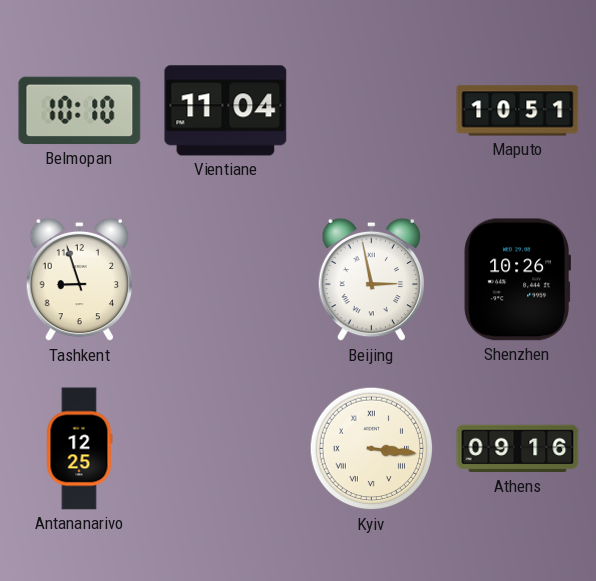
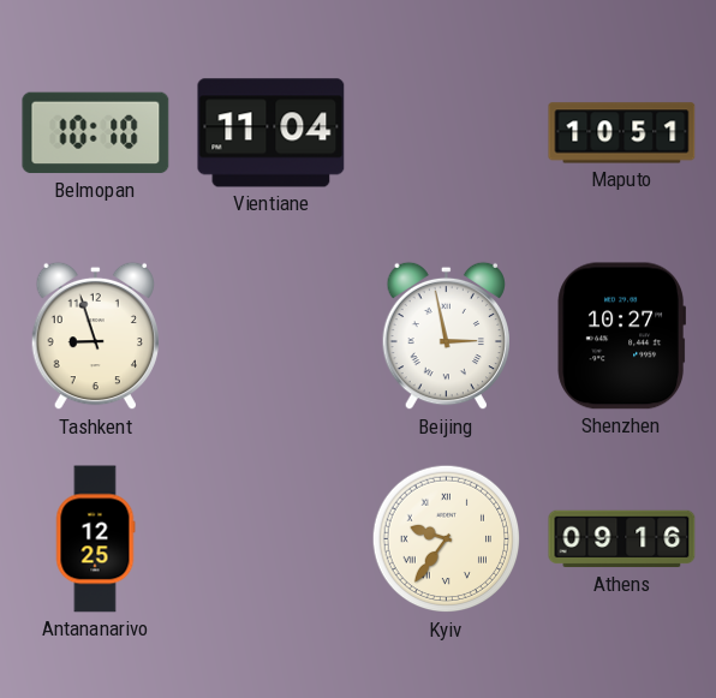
Shenzhen: 10:26 -> 10:27
Kyiv: 3:16 -> 9:36
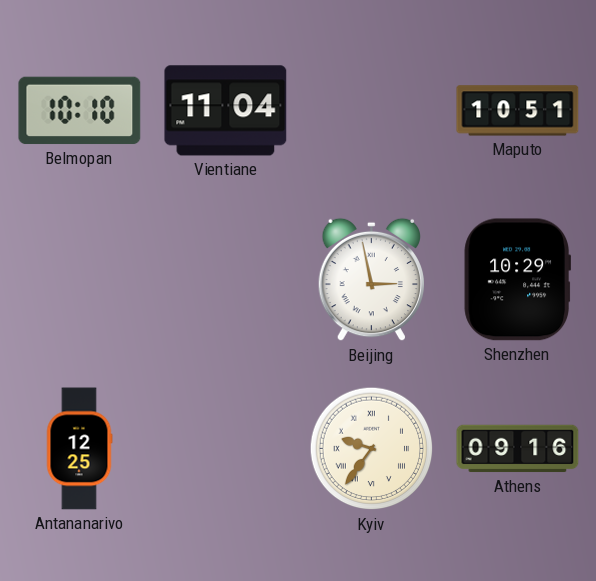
Tashkent: 8:57 -> none
Shenzhen: 10:27 -> 10:29
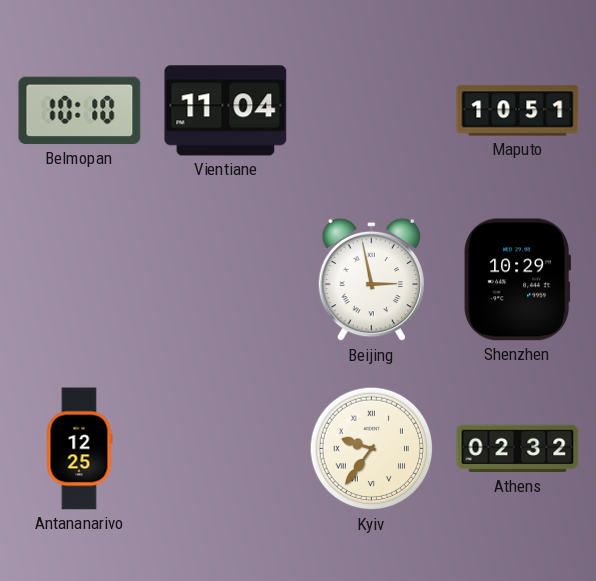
Athens: 09:16 -> 02:32
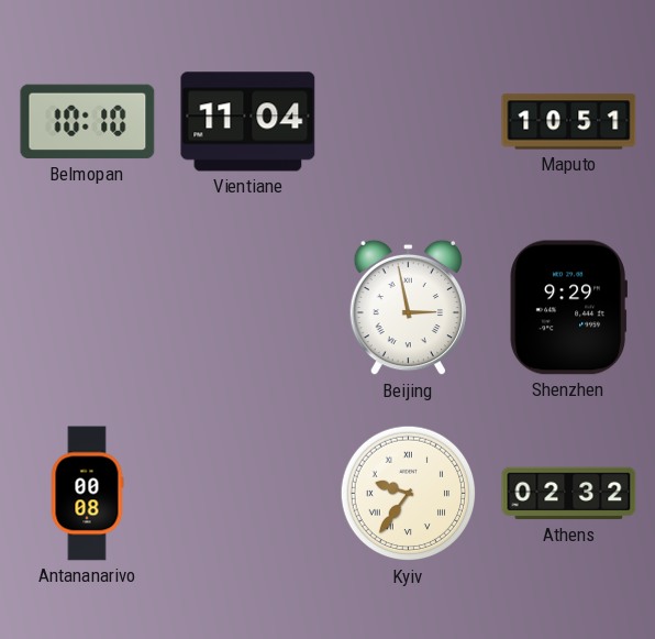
Shenzhen: 10:29 -> 9:29
Antananarivo: 12:25 -> 00:08
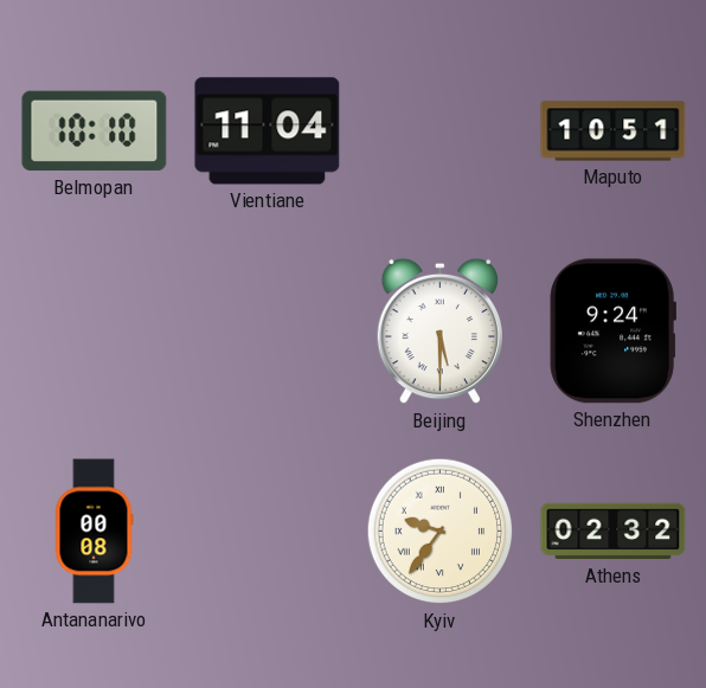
Beijing: 2:58 -> 5:30
Shenzhen: 9:29 -> 9:24
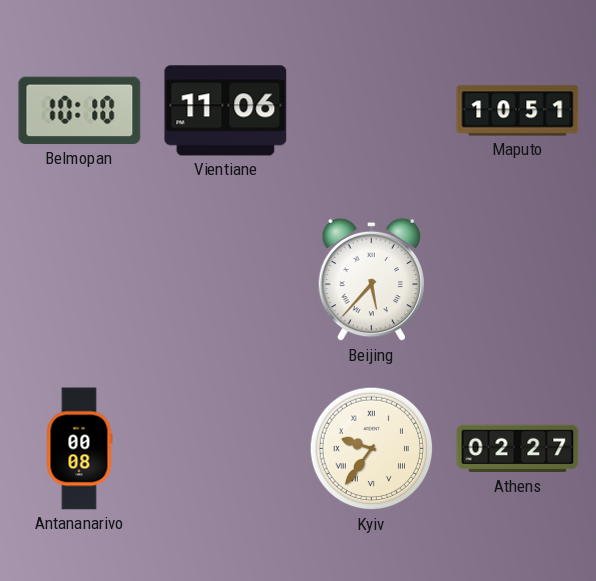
Vientiane: 11:04 -> 11:06
Beijing: 5:30 -> 5:37
Shenzhen: 9:24 -> none
Athens: 02:32 -> 02:27
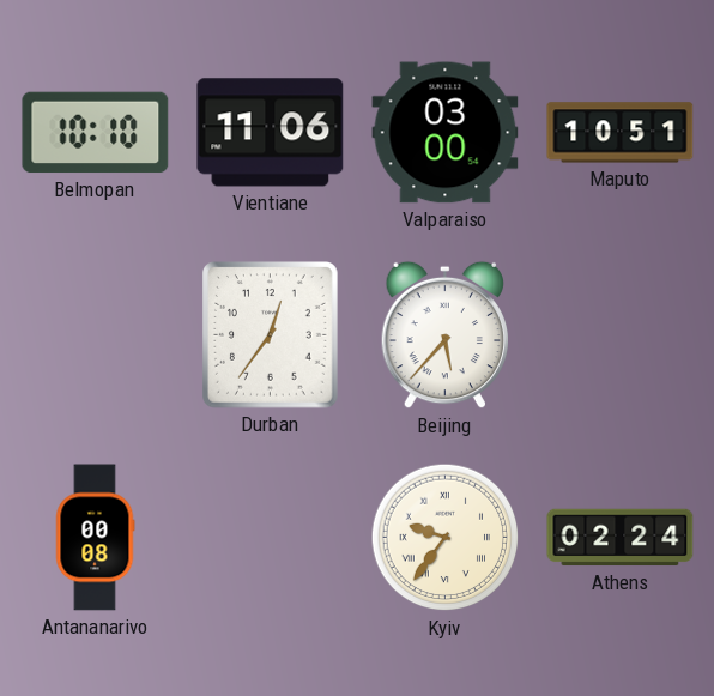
Valparaiso: none -> 03:00
Durban: none -> 12:36
Athens: 02:27 -> 02:24
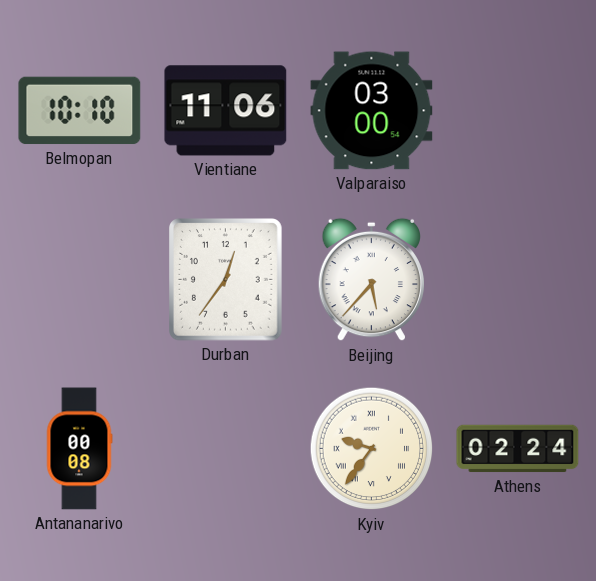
Maputo: 10:51 -> none
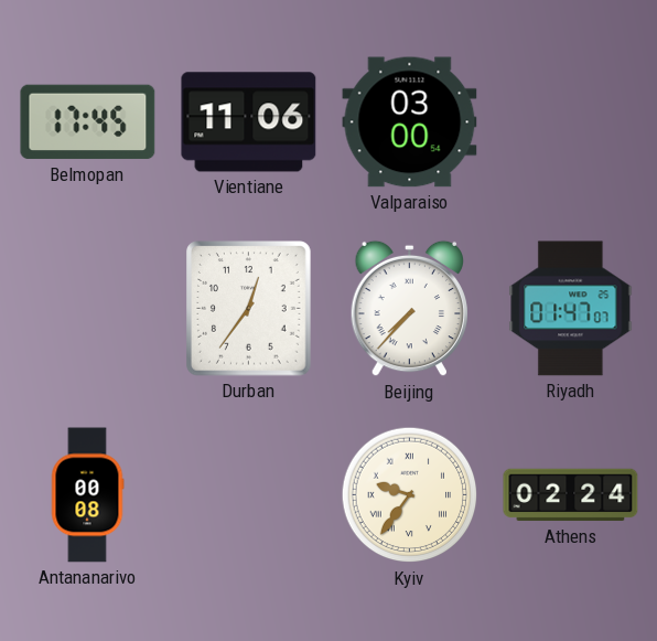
Belmopan: 10:10 -> 17:45
Beijing: 5:37 -> 7:37
Riyadh: none -> 01:47
